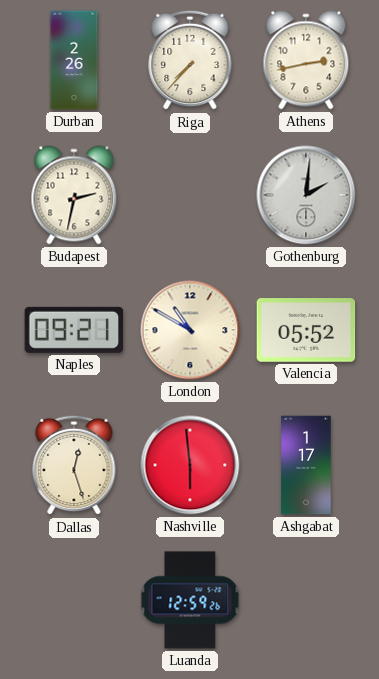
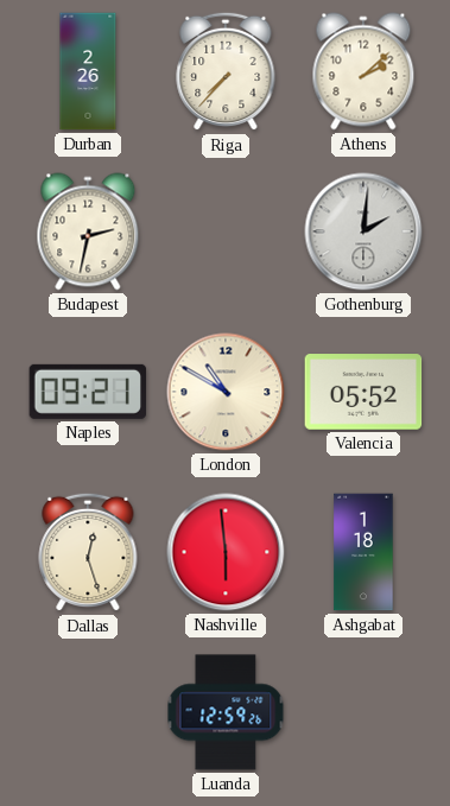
Athens: 2:43 -> 2:08
Ashgabat: 1:17 -> 1:18
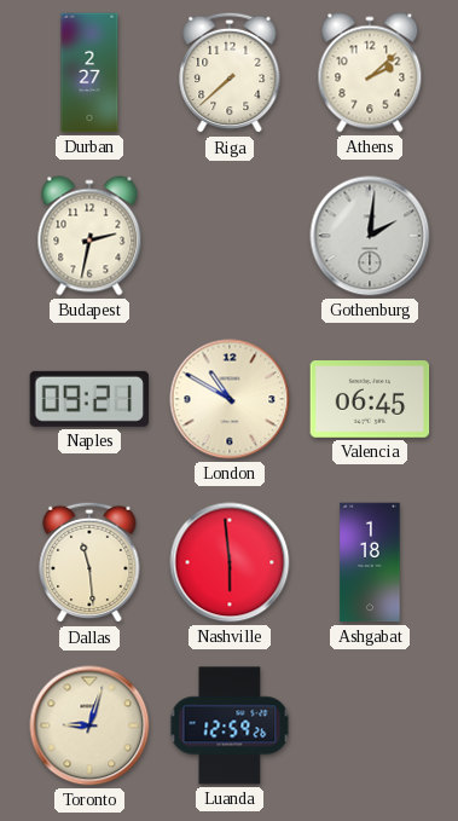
Durban: 2:26 -> 2:27
Riga: 7:37 -> 7:38
Valencia: 05:52 -> 06:45
Dallas: 12:27 -> 11:29
Toronto: none -> 9:03
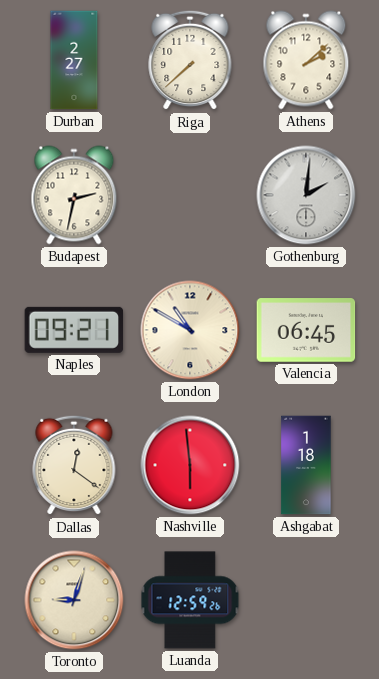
Dallas: 11:29 -> 12:21
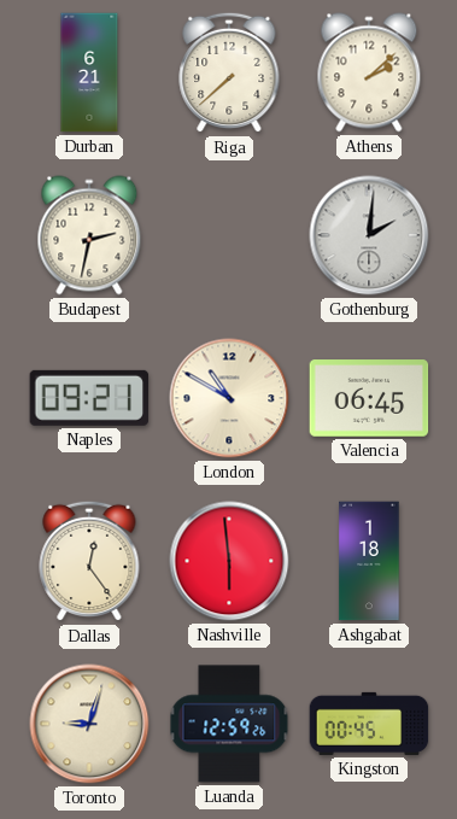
Durban: 2:27 -> 6:21
Dallas: 12:21 -> 12:24
Kingston: none -> 00:45
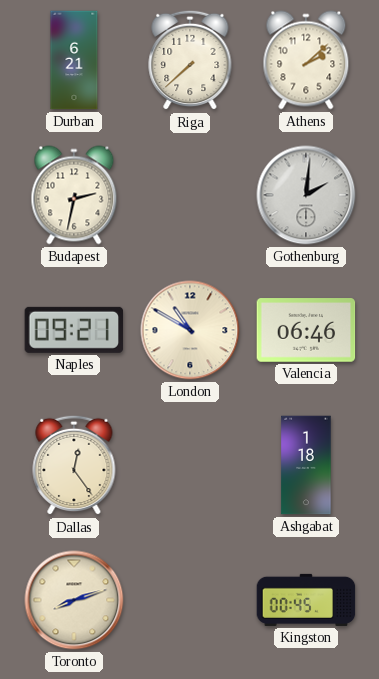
Valencia: 06:45 -> 06:46
Nashville: 5:59 -> none
Toronto: 9:03 -> 8:12
Luanda: 12:59 -> none
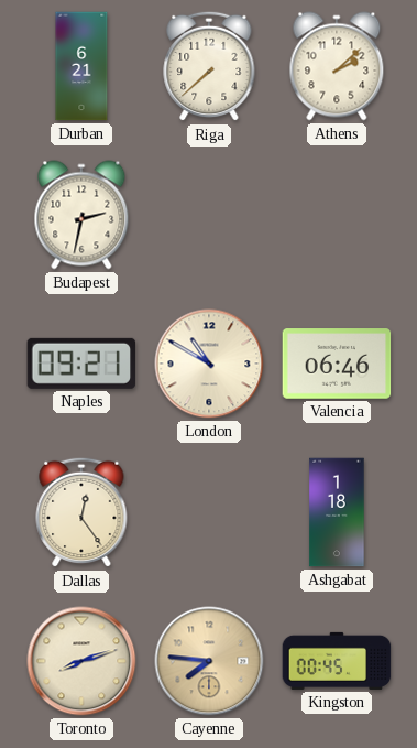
Gothenburg: 2:01 -> none
Cayenne: none -> 7:46
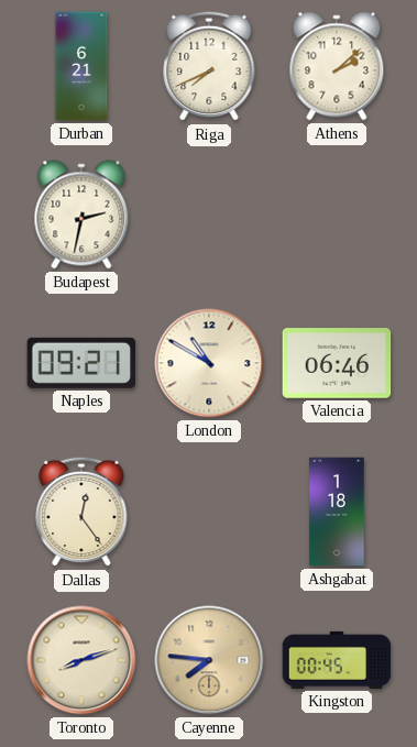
Riga: 7:38 -> 7:41
